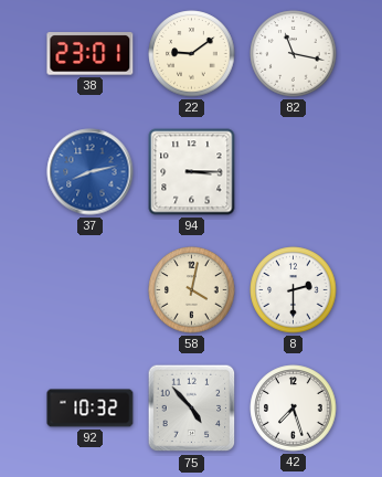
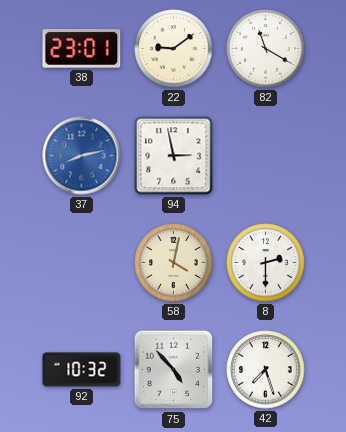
82: 11:17 -> 11:20
94: 3:15 -> 2:58
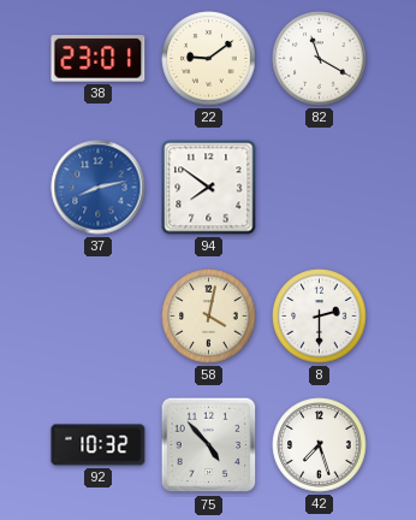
94: 2:58 -> 7:51
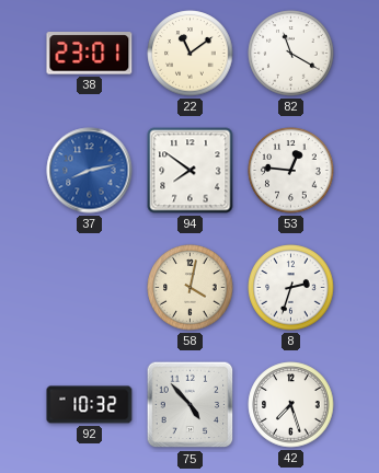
22: 9:09 -> 11:09
53: none -> 12:46
8: 2:30 -> 2:33
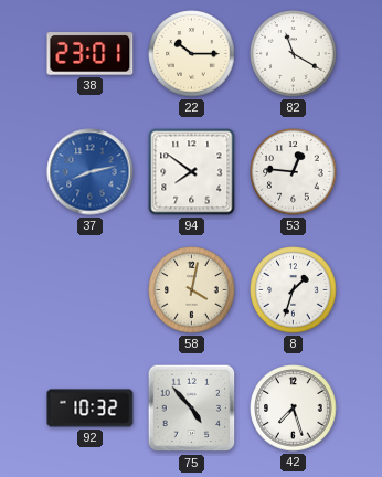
22: 11:09 -> 10:15
8: 2:33 -> 1:33
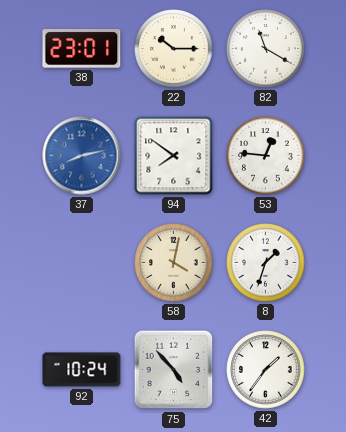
92: 10:32 -> 10:24
42: 7:27 -> 1:36
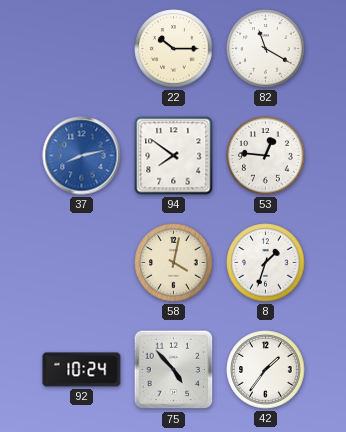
38: 23:01 -> none
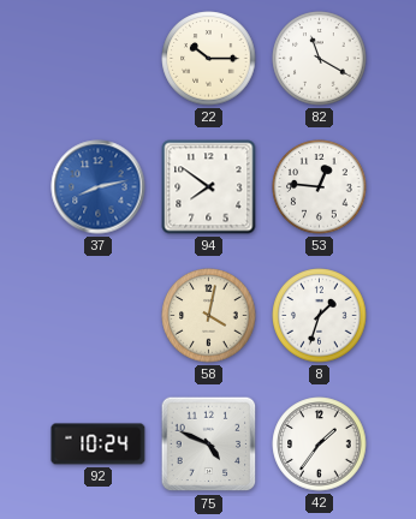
75: 4:53 -> 4:49
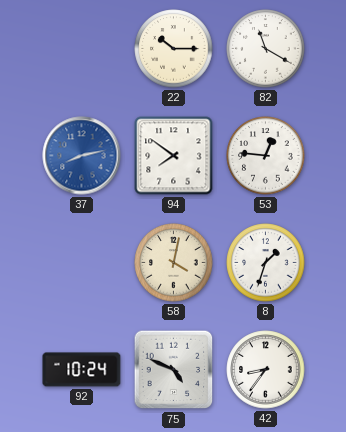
42: 1:36 -> 8:36
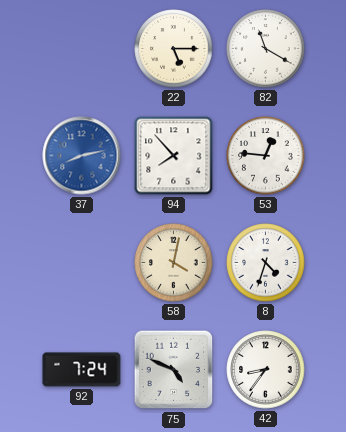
22: 10:15 -> 5:15
94: 7:51 -> 7:53
8: 1:33 -> 4:33
92: 10:24 -> 7:24
